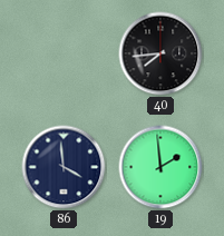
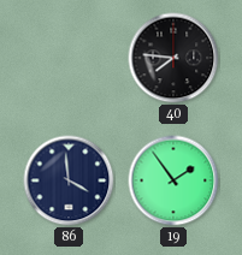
40: 7:44 -> 7:46
19: 1:59 -> 1:54
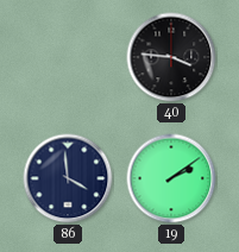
40: 7:46 -> 3:46
19: 1:54 -> 2:09
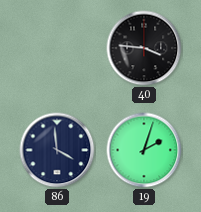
19: 2:09 -> 2:03
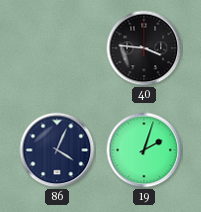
86: 3:59 -> 4:04
